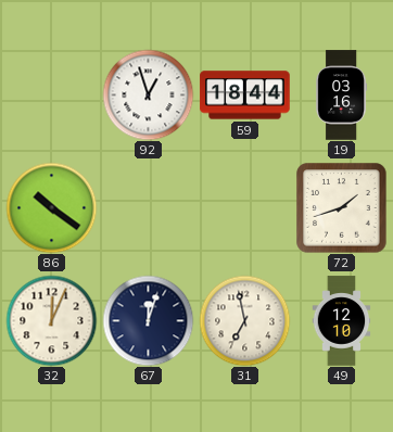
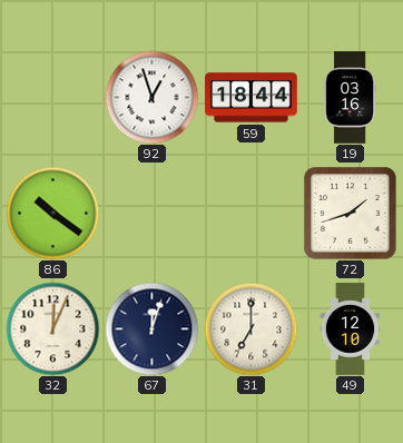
31: 6:58 -> 7:00
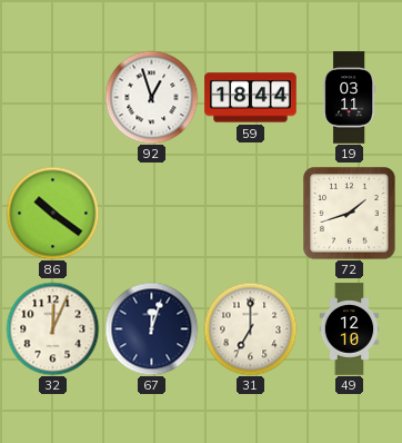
19: 03:16 -> 03:11
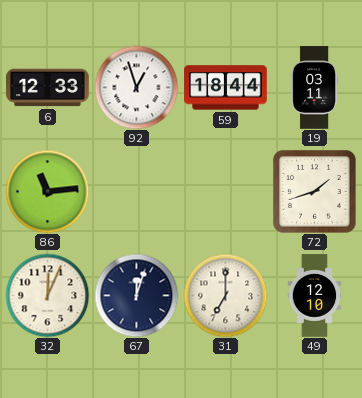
6: none -> 12:33
86: 10:21 -> 11:14
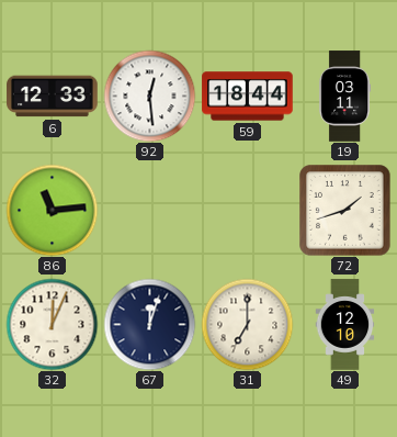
92: 12:57 -> 12:29
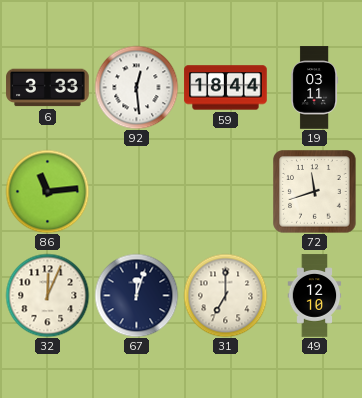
6: 12:33 -> 3:33
72: 1:42 -> 11:42
